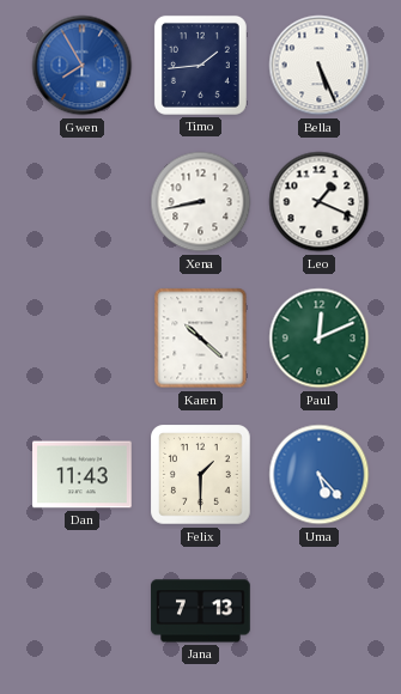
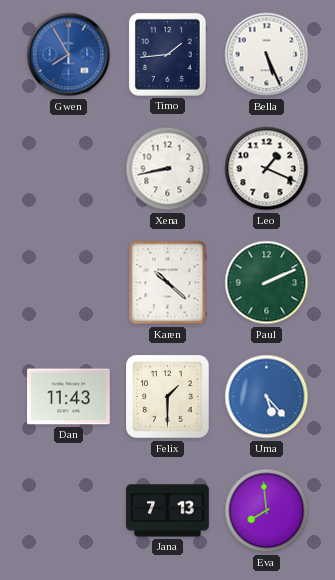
Paul: 12:11 -> 2:11
Eva: none -> 7:59
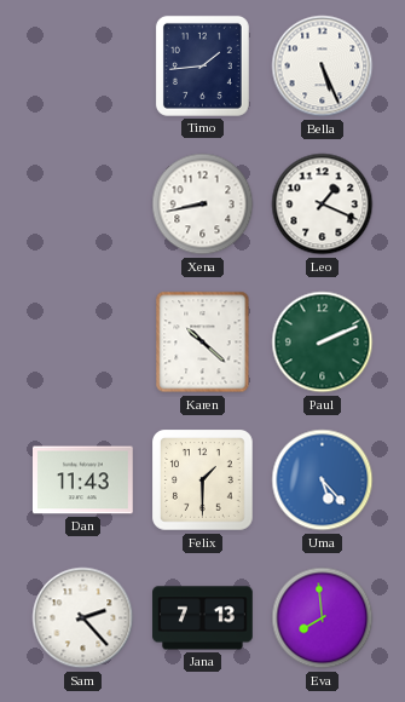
Gwen: 7:55 -> none
Sam: none -> 2:23
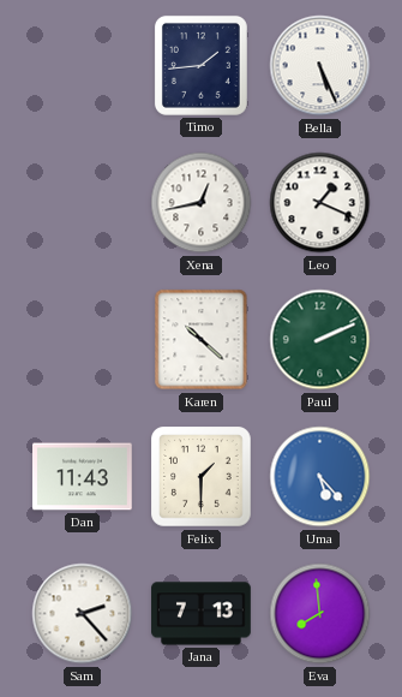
Xena: 8:43 -> 12:43
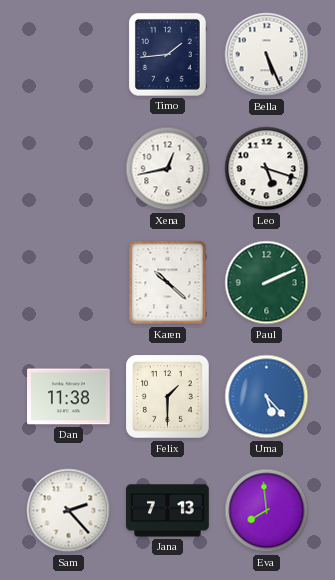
Leo: 1:19 -> 5:18
Dan: 11:43 -> 11:38
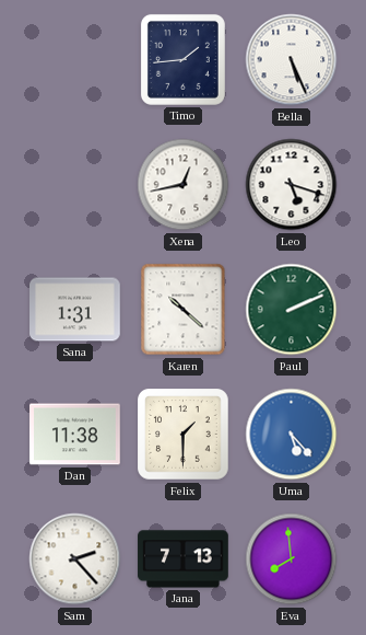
Sana: none -> 1:31
